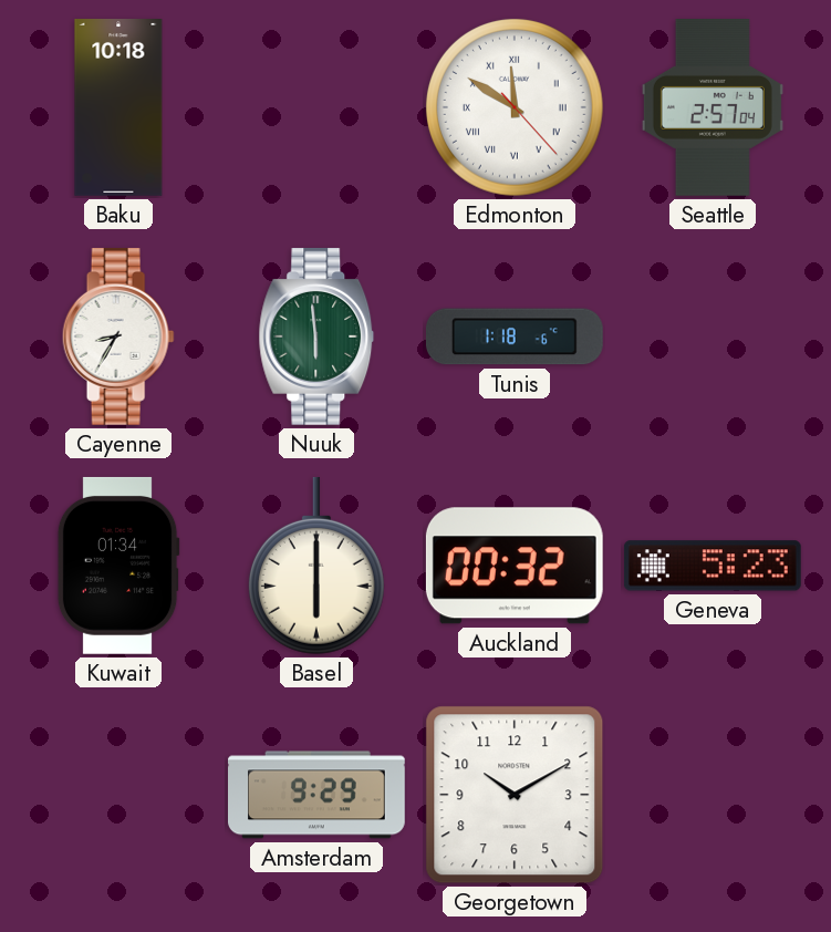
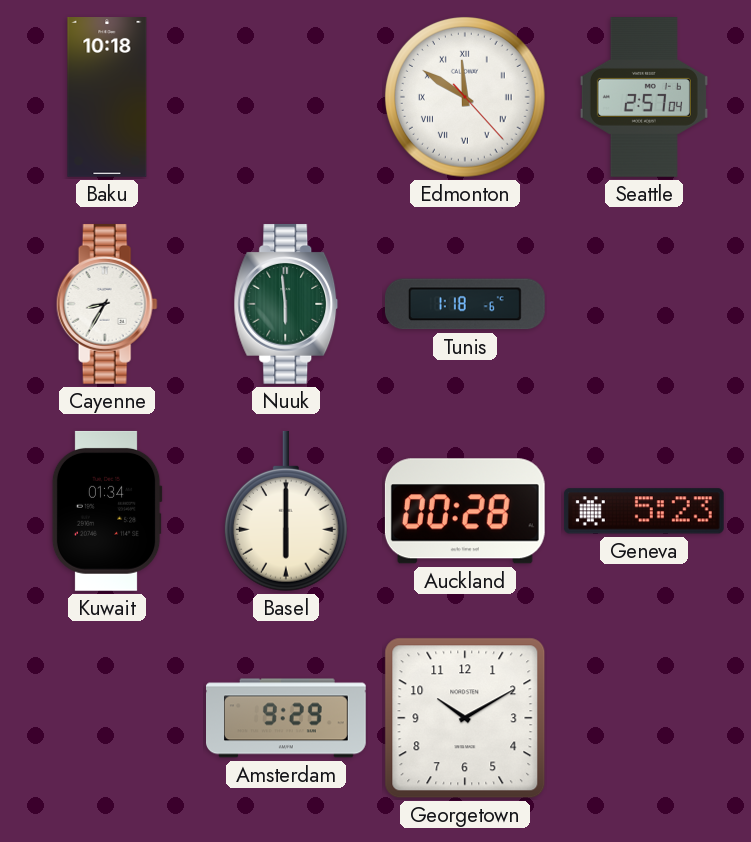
Auckland: 00:32 -> 00:28
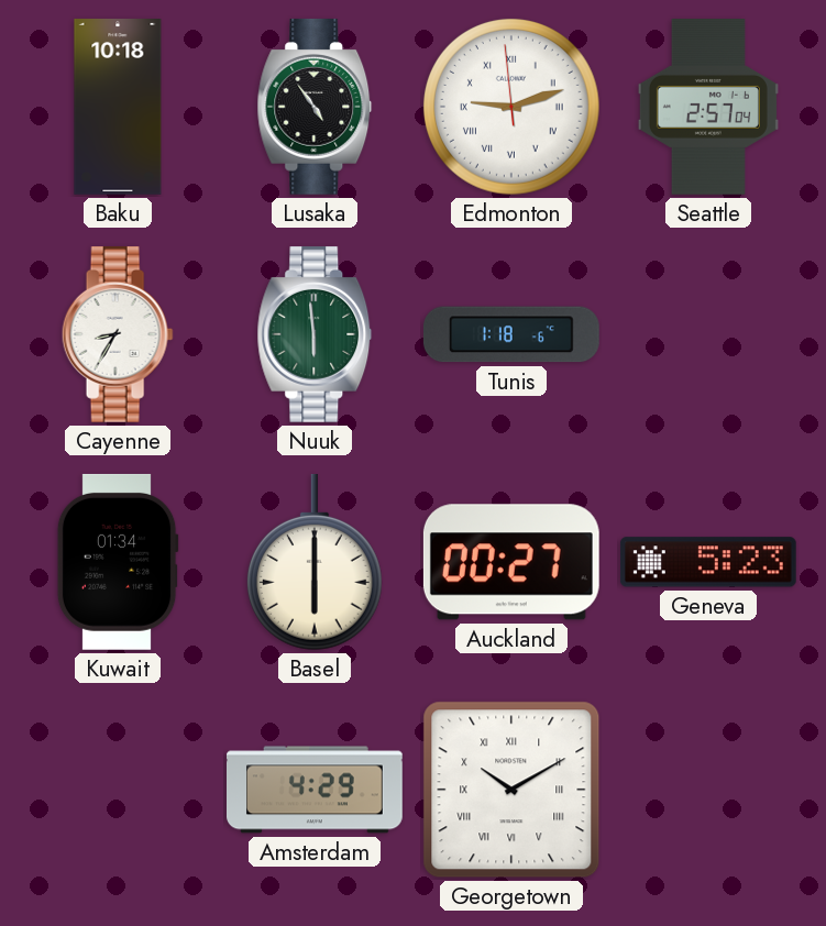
Lusaka: none -> 4:54
Edmonton: 11:50 -> 9:11
Auckland: 00:28 -> 00:27
Amsterdam: 9:29 -> 4:29
Georgetown numerals: Arabic -> Roman
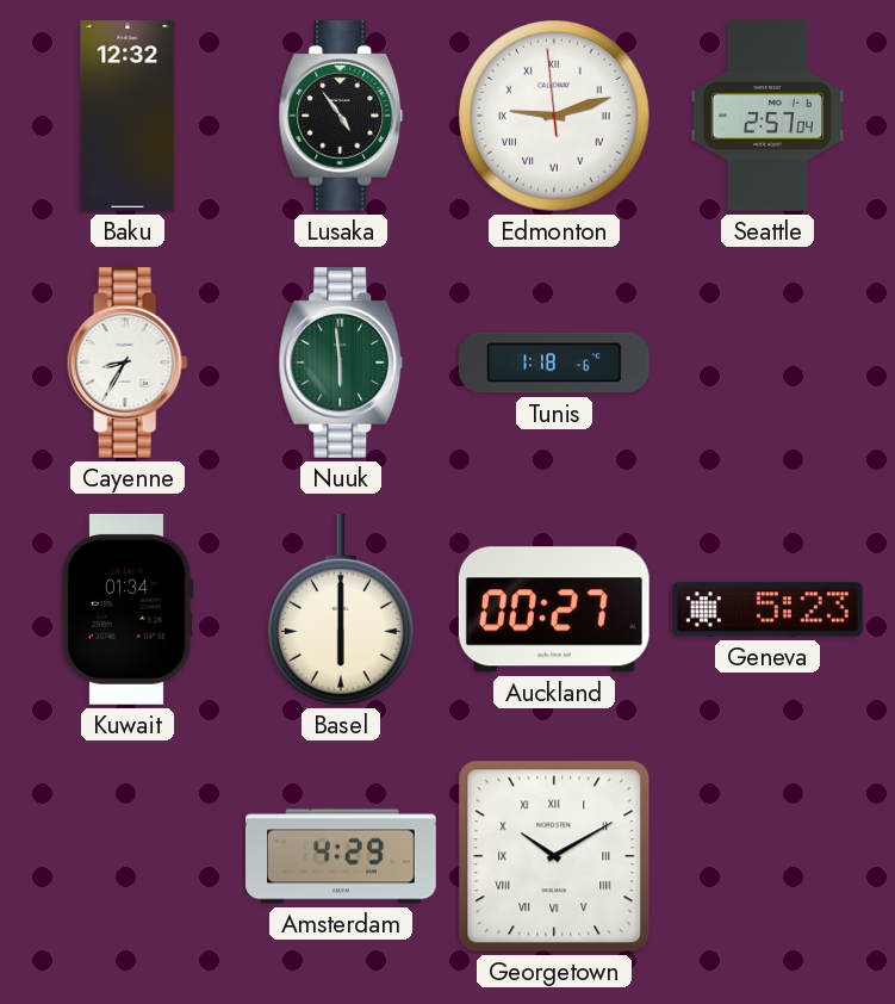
Baku: 10:18 -> 12:32
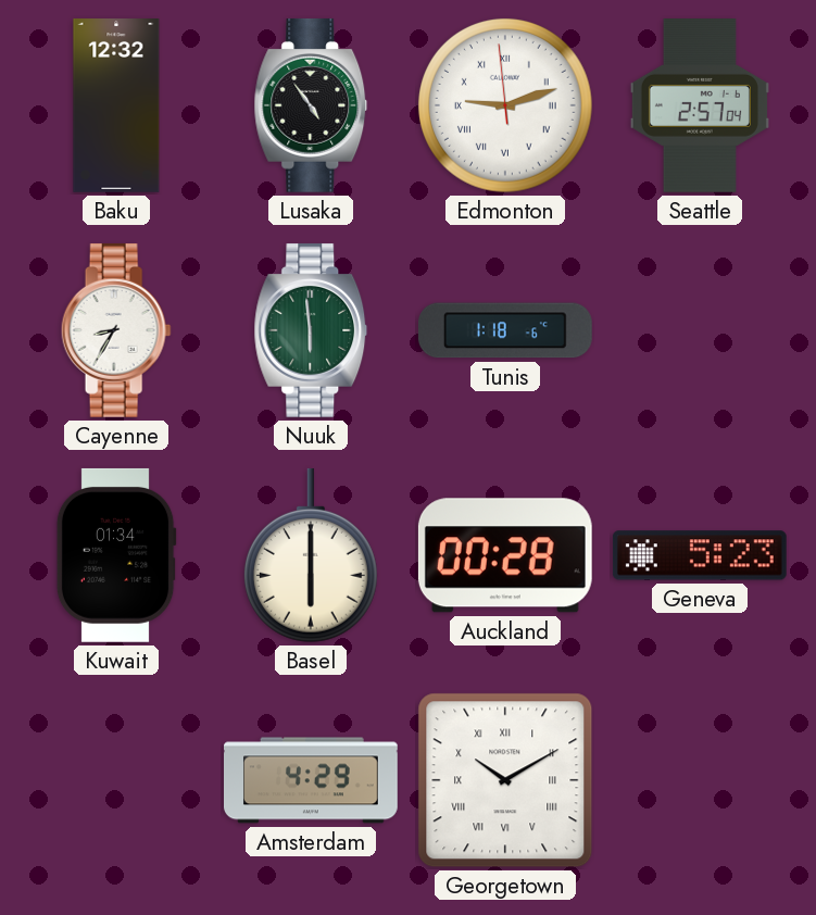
Auckland: 00:27 -> 00:28
